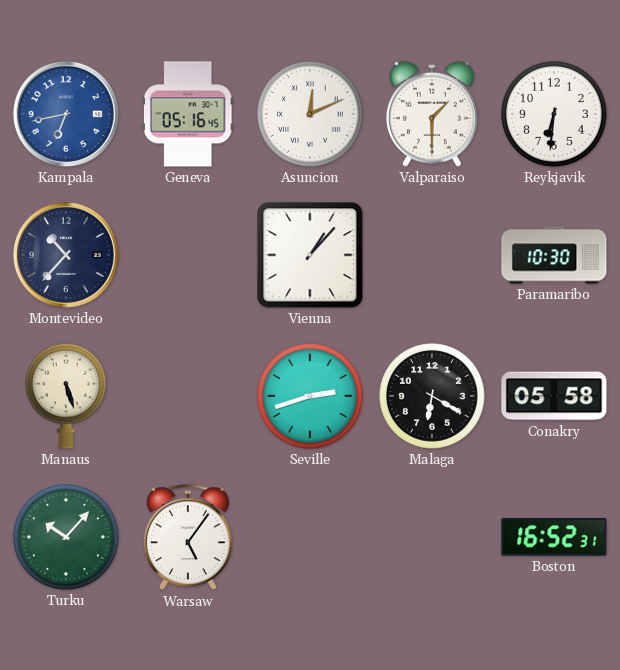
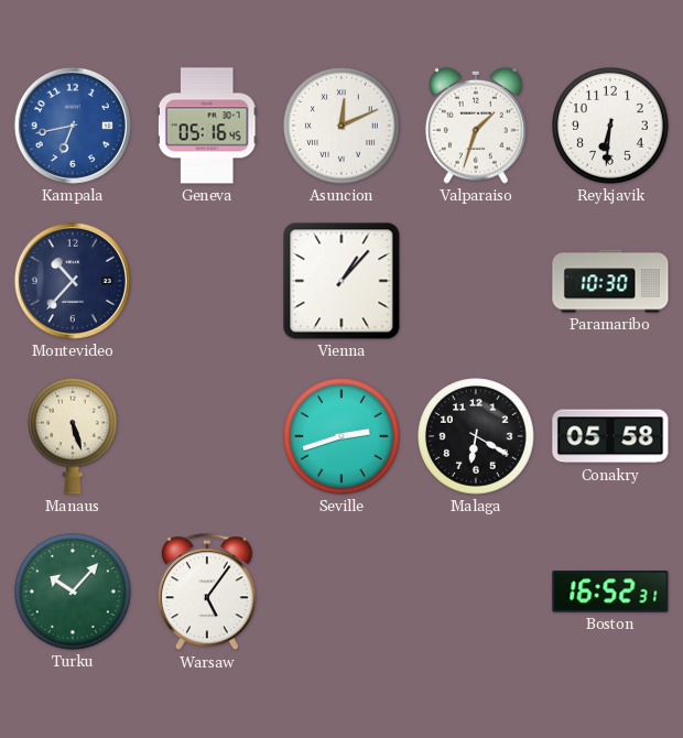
Valparaiso: 1:30 -> 1:33
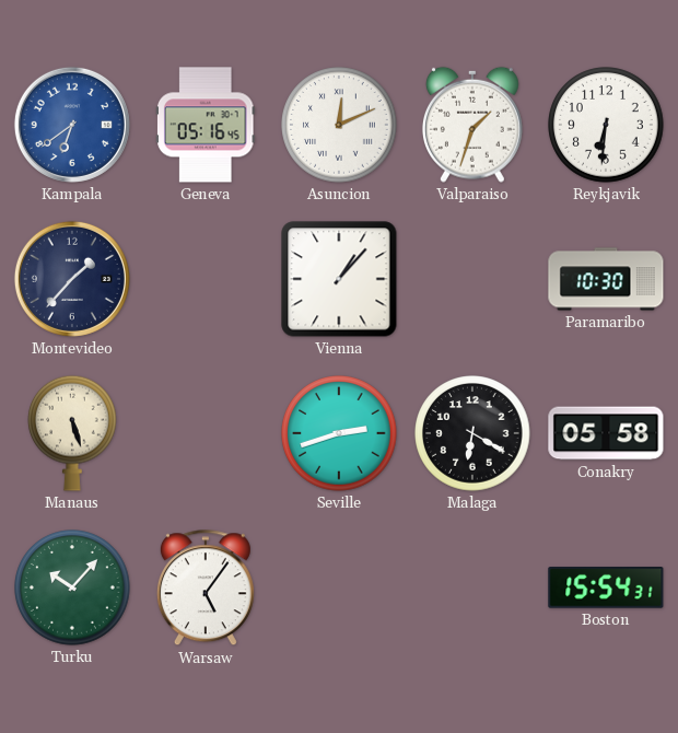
Kampala: 6:43 -> 6:39
Montevideo: 10:37 -> 1:37
Boston: 16:52 -> 15:54
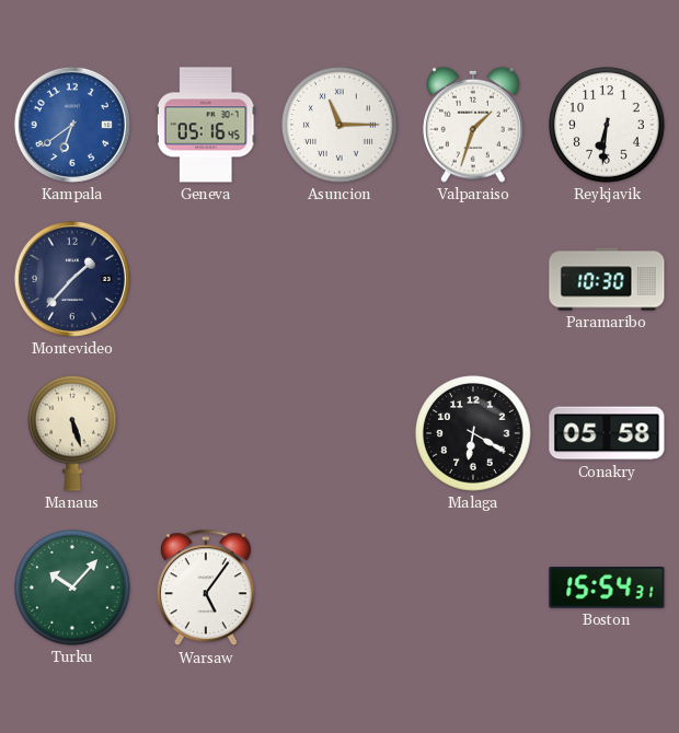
Asuncion: 12:11 -> 11:15
Vienna: 1:07 -> none
Seville: 2:42 -> none
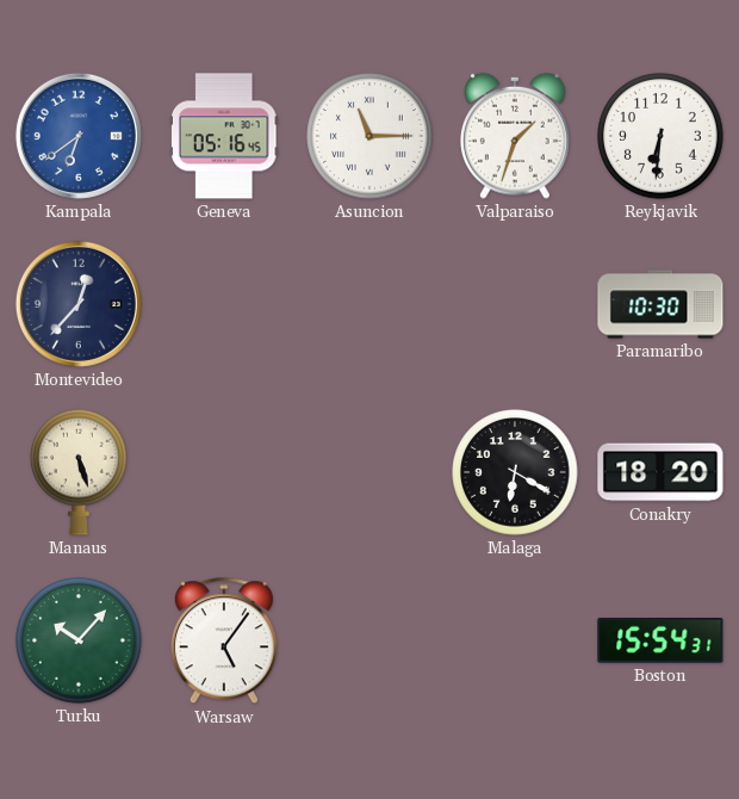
Montevideo: 1:37 -> 12:37
Conakry: 05:58 -> 18:20
